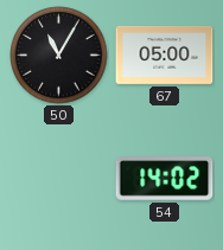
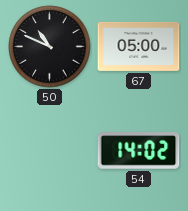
50: 11:05 -> 10:49
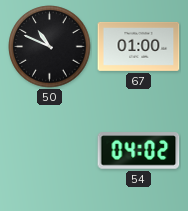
67: 05:00 -> 01:00
54: 14:02 -> 04:02
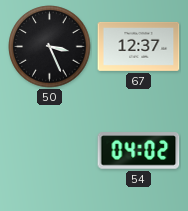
50: 10:49 -> 3:26
67: 01:00 -> 12:37
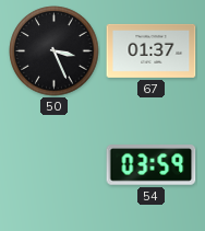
67: 12:37 -> 01:37
54: 04:02 -> 03:59
